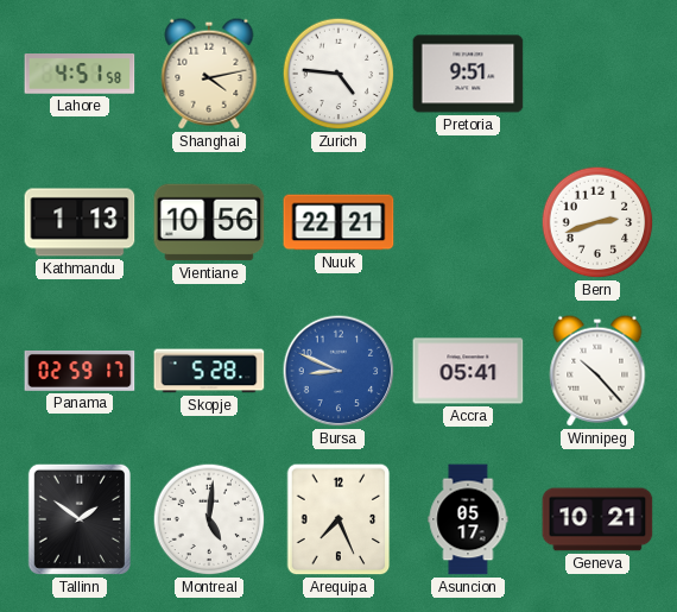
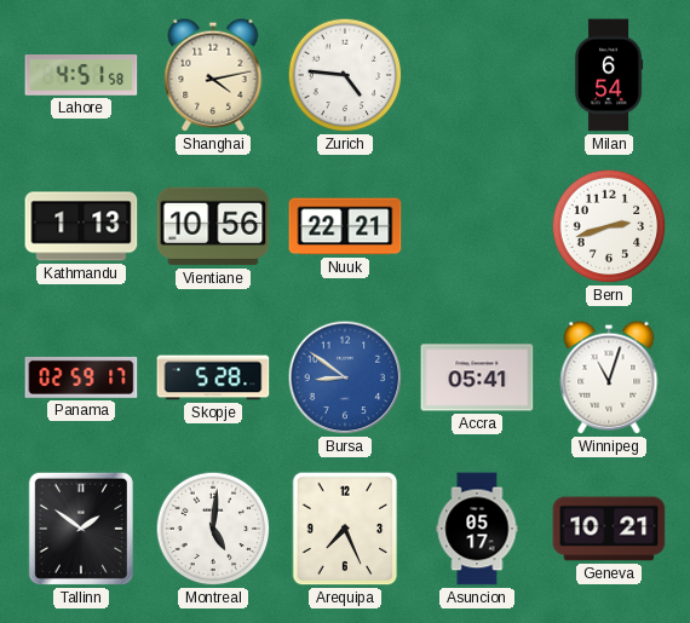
Pretoria: 9:51 -> none
Milan: none -> 6:54
Bursa: 8:49 -> 8:51
Winnipeg: 10:23 -> 11:03
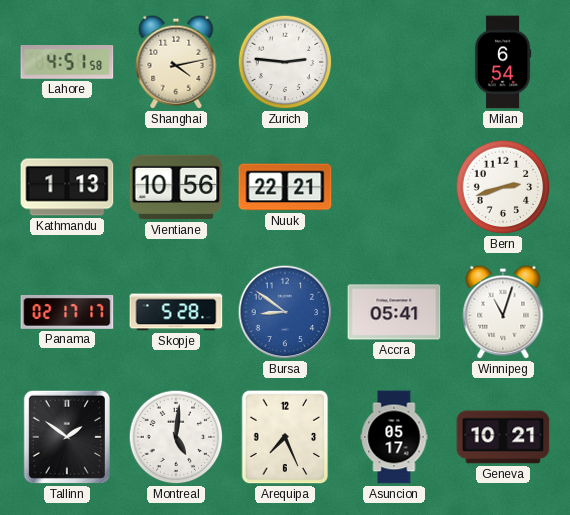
Zurich: 4:46 -> 2:46
Panama: 02:59 -> 02:17
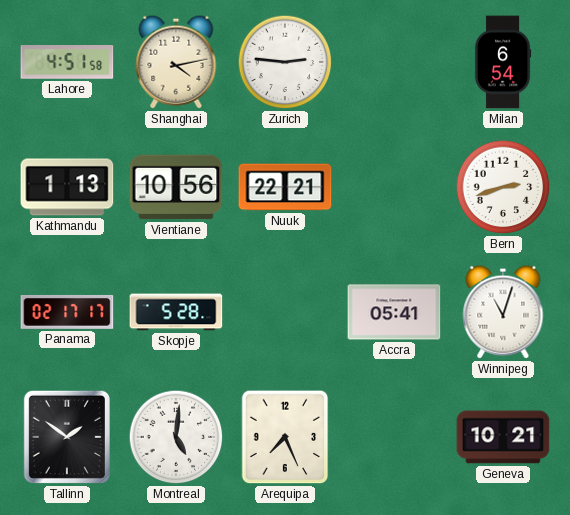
Bursa: 8:51 -> none
Asuncion: 05:17 -> none
